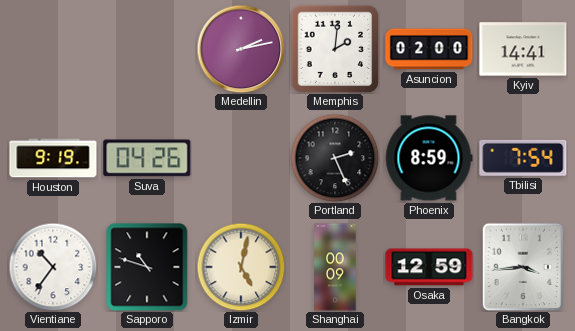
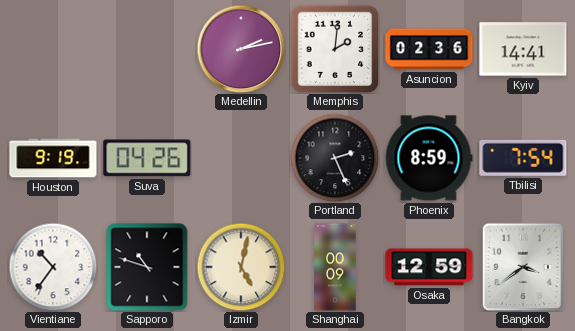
Asuncion: 02:00 -> 02:36
Bangkok: 3:44 -> 3:39
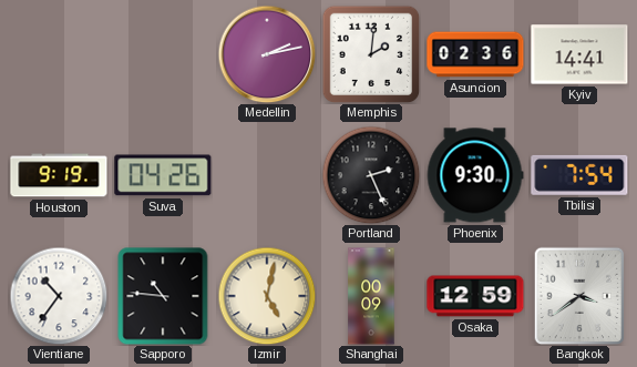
Phoenix: 8:59 -> 9:30
Sapporo: 10:48 -> 10:46
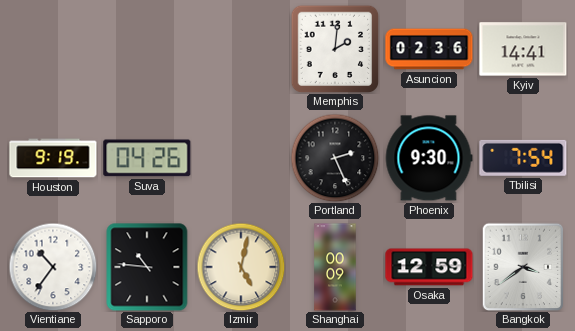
Medellin: 2:13 -> none
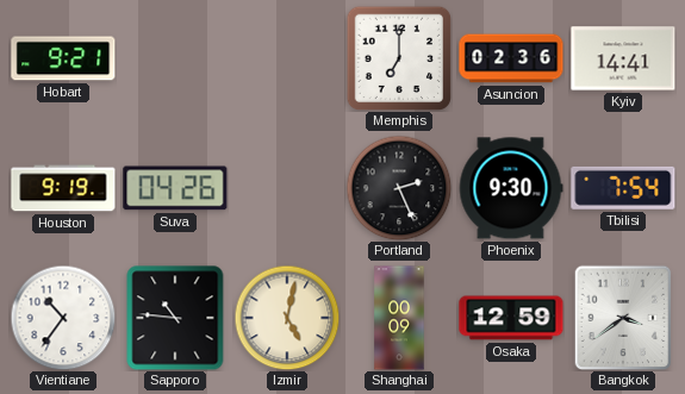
Hobart: none -> 9:21
Memphis: 2:01 -> 7:00
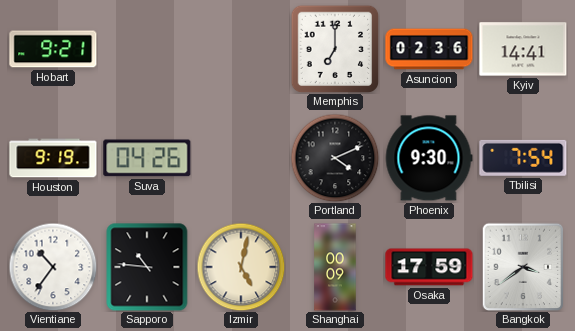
Portland: 2:26 -> 4:11
Osaka: 12:59 -> 17:59
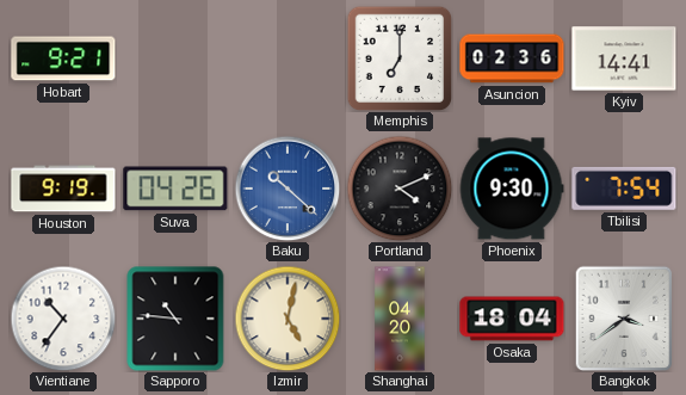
Baku: none -> 10:22
Shanghai: 00:09 -> 04:20
Osaka: 17:59 -> 18:04
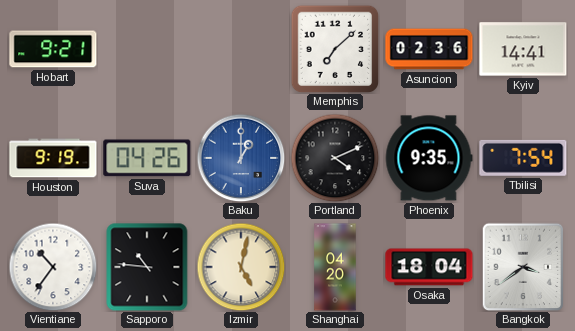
Memphis: 7:00 -> 7:08
Baku: 10:22 -> 1:00
Phoenix: 9:30 -> 9:35
